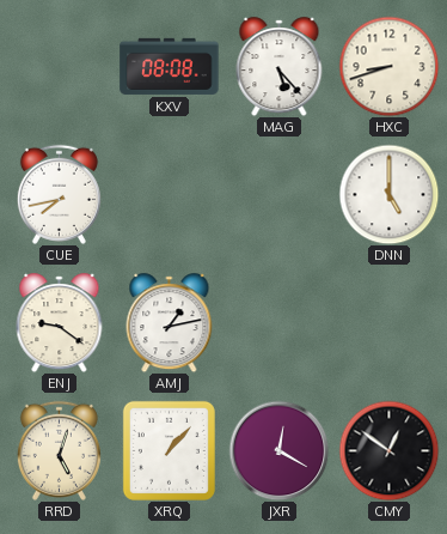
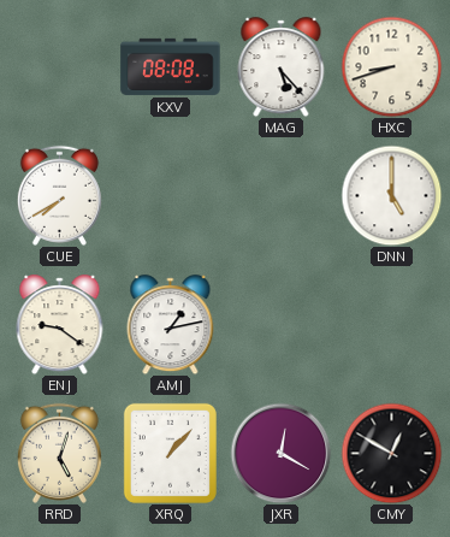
CUE: 7:43 -> 7:40
CMY: 12:51 -> 12:50
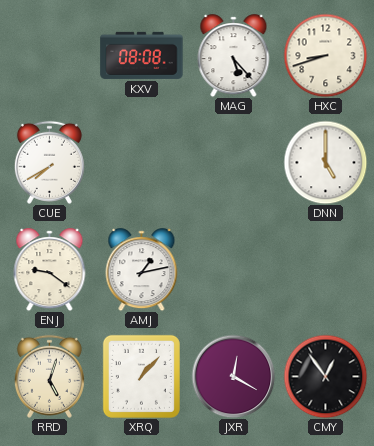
CMY: 12:50 -> 12:54
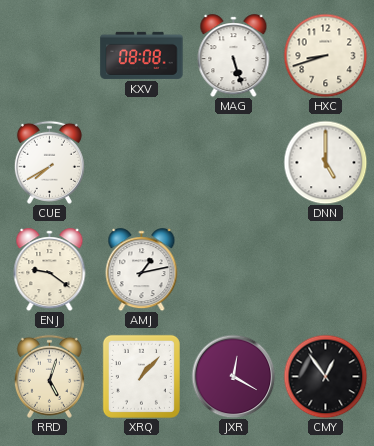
MAG: 5:23 -> 5:27
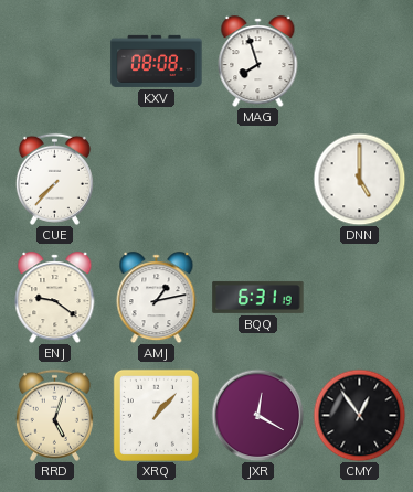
MAG: 5:27 -> 7:57
HXC: 8:42 -> none
CUE: 7:40 -> 7:37
BQQ: none -> 6:31
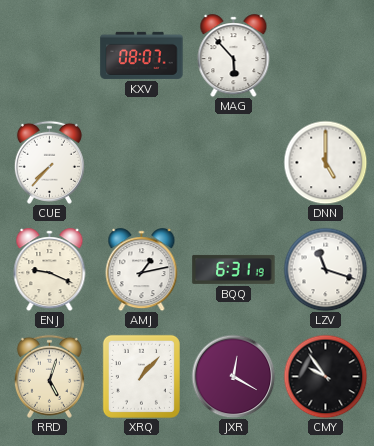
KXV: 08:08 -> 08:07
MAG: 7:57 -> 5:53
ENJ: 9:21 -> 9:19
LZV: none -> 11:18
CMY: 12:54 -> 9:54
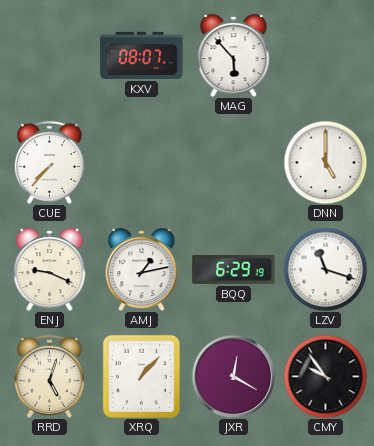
BQQ: 6:31 -> 6:29
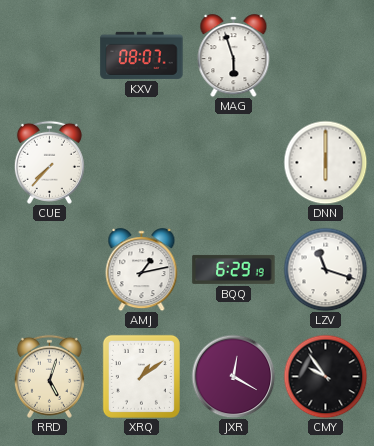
MAG: 5:53 -> 5:57
DNN: 5:00 -> 6:00
ENJ: 9:19 -> none
XRQ: 1:07 -> 1:09
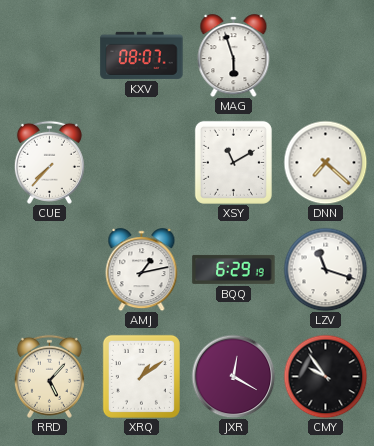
XSY: none -> 11:10
DNN: 6:00 -> 7:22
RRD: 5:03 -> 5:07
